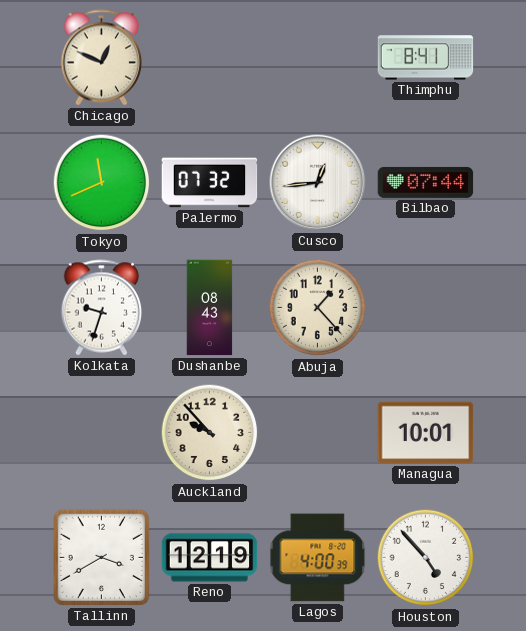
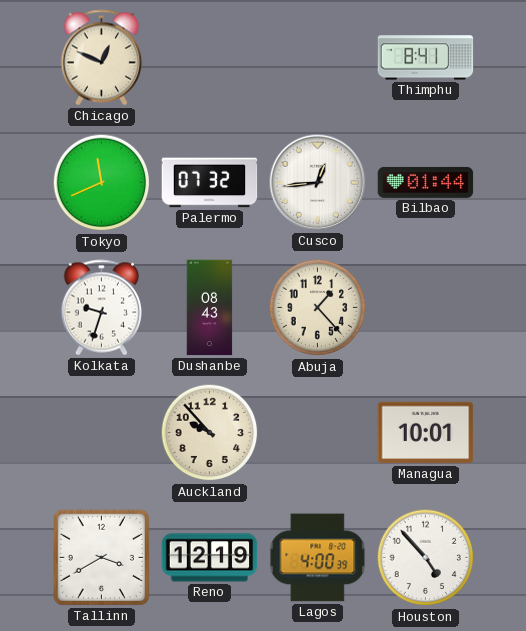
Bilbao: 07:44 -> 01:44
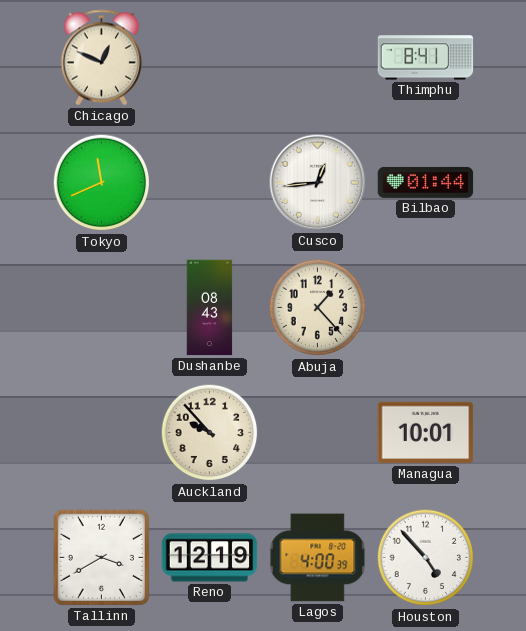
Palermo: 07:32 -> none
Kolkata: 9:33 -> none
